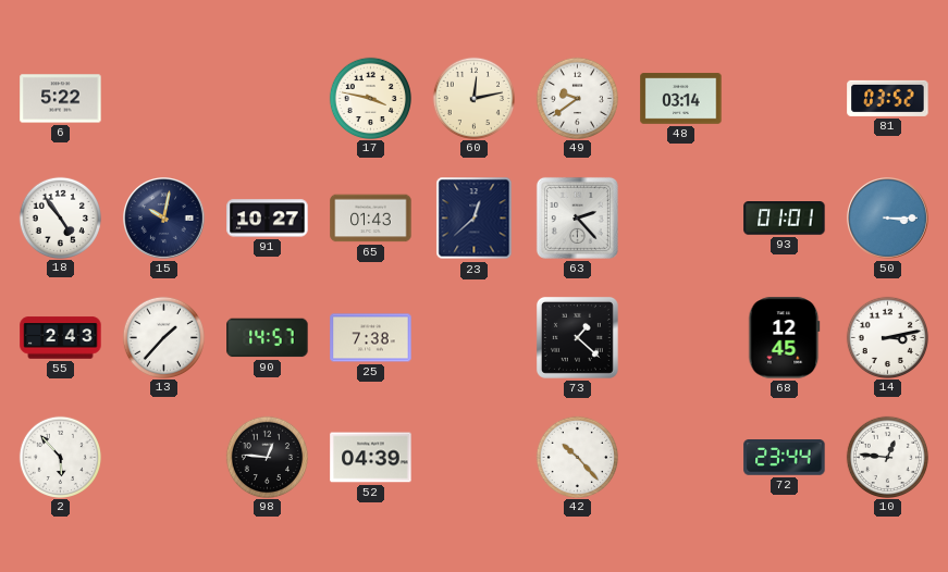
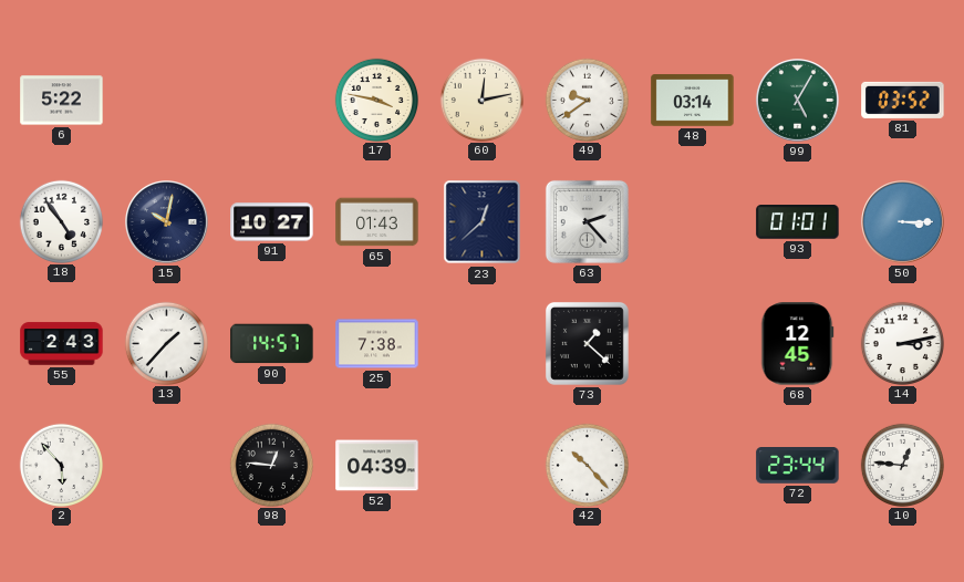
99: none -> 5:05
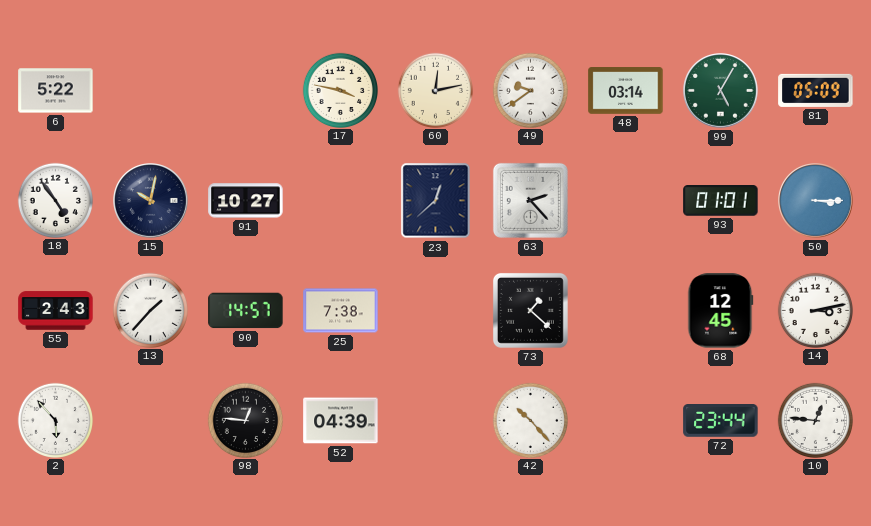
81: 03:52 -> 05:09
65: 01:43 -> none
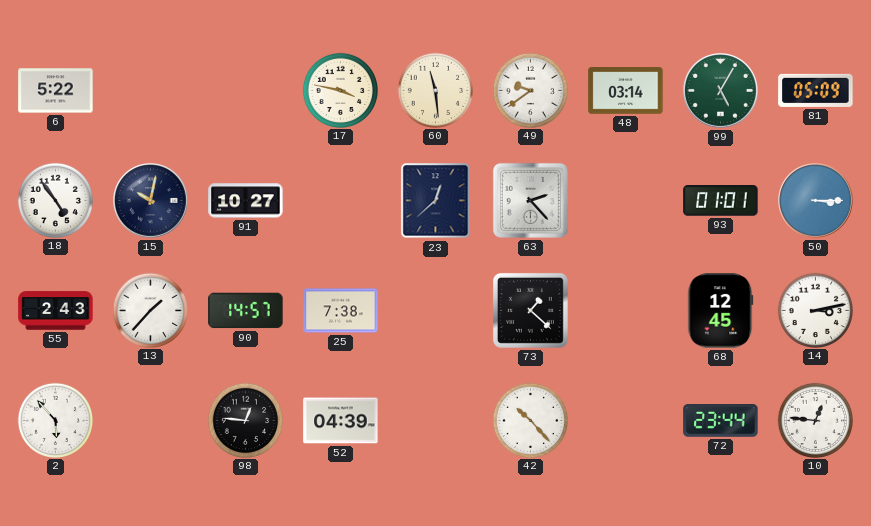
60: 12:13 -> 11:29
